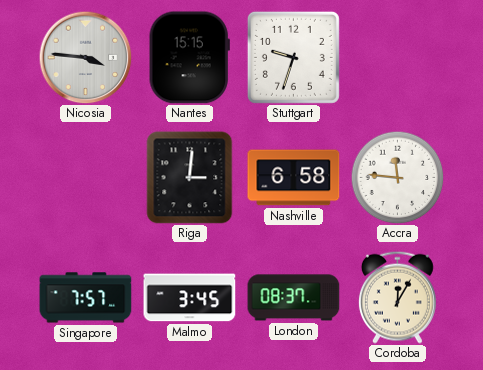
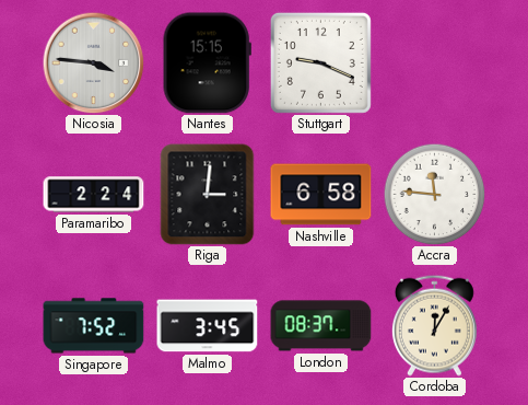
Stuttgart: 9:33 -> 9:19
Paramaribo: none -> 2:24
Singapore: 7:57 -> 7:52
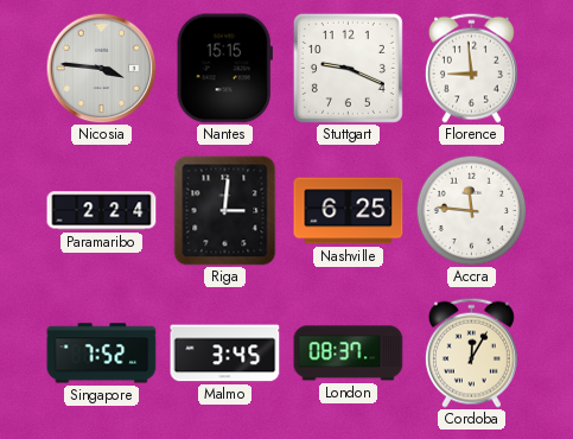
Florence: none -> 8:59
Nashville: 6:58 -> 6:25
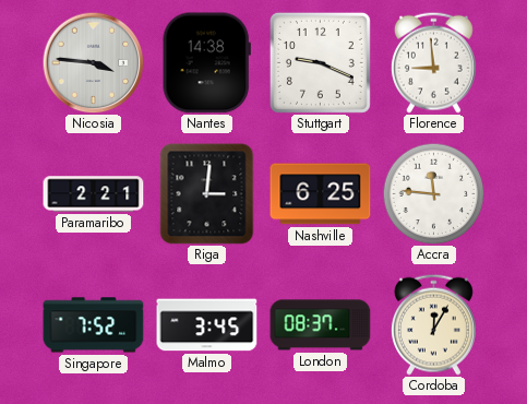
Nantes: 15:15 -> 14:38
Paramaribo: 2:24 -> 2:21
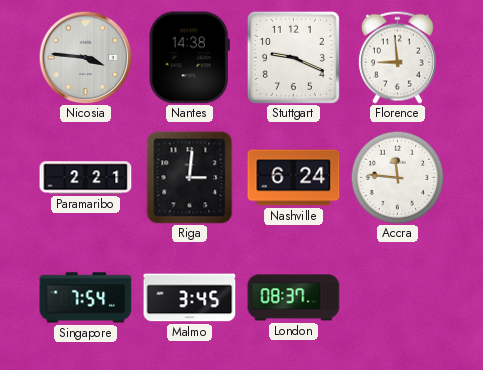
Nashville: 6:25 -> 6:24
Singapore: 7:52 -> 7:54
Cordoba: 12:05 -> none
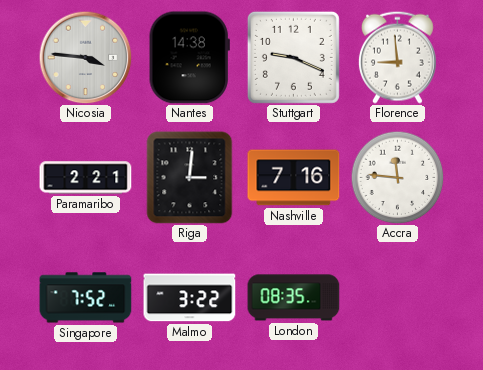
Nashville: 6:24 -> 7:16
Singapore: 7:54 -> 7:52
Malmo: 3:45 -> 3:22
London: 08:37 -> 08:35
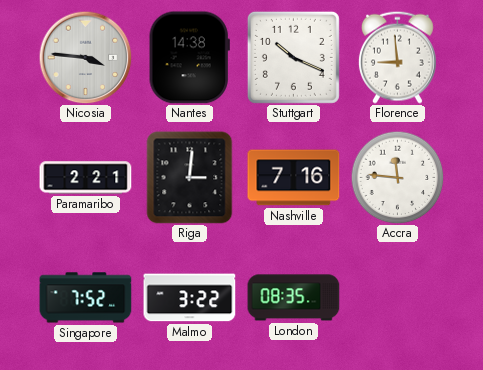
Stuttgart: 9:19 -> 10:19
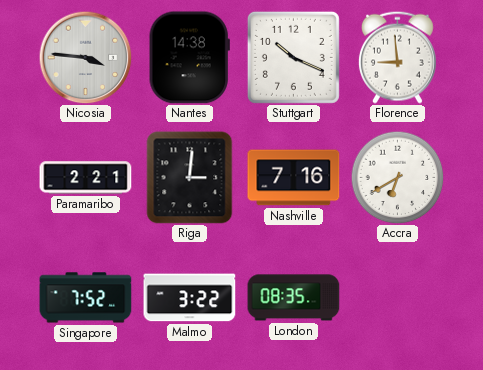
Accra: 11:46 -> 6:40
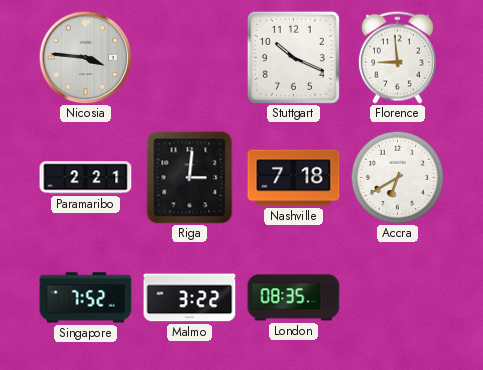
Nantes: 14:38 -> none
Nashville: 7:16 -> 7:18
